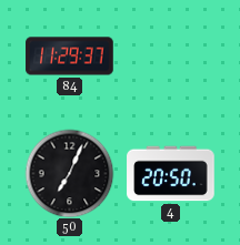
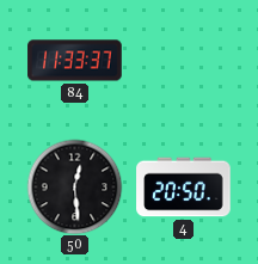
84: 11:29 -> 11:33
50: 7:04 -> 12:29
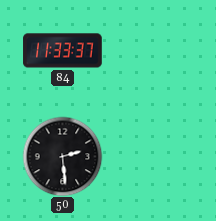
50: 12:29 -> 2:29
4: 20:50 -> none
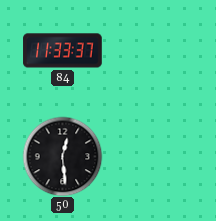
50: 2:29 -> 12:29
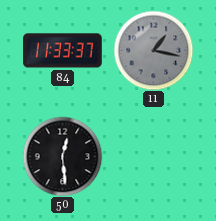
11: none -> 1:17
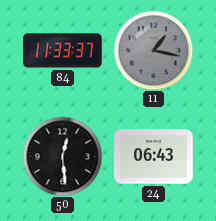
24: none -> 06:43
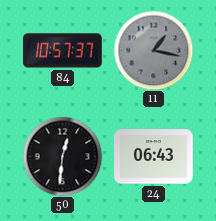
84: 11:33 -> 10:57
50: 12:29 -> 12:31
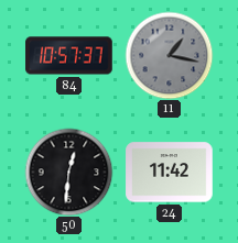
24: 06:43 -> 11:42
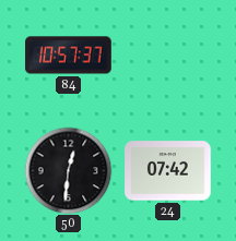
11: 1:17 -> none
24: 11:42 -> 07:42
